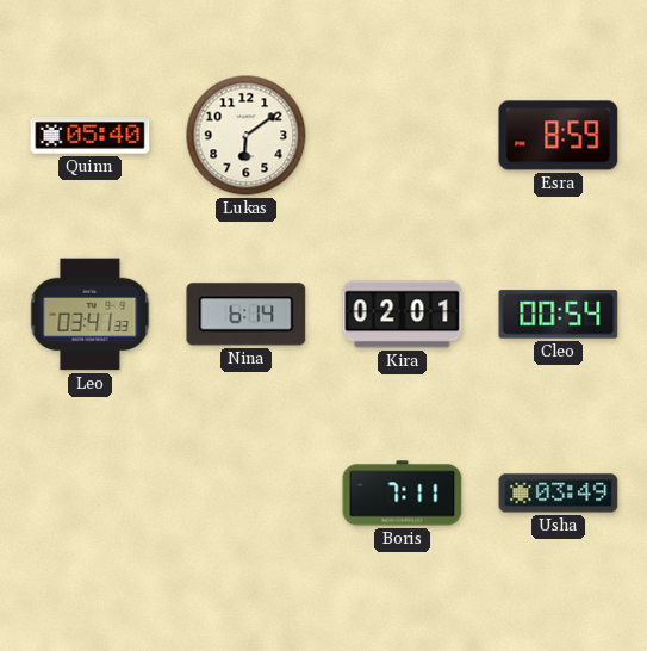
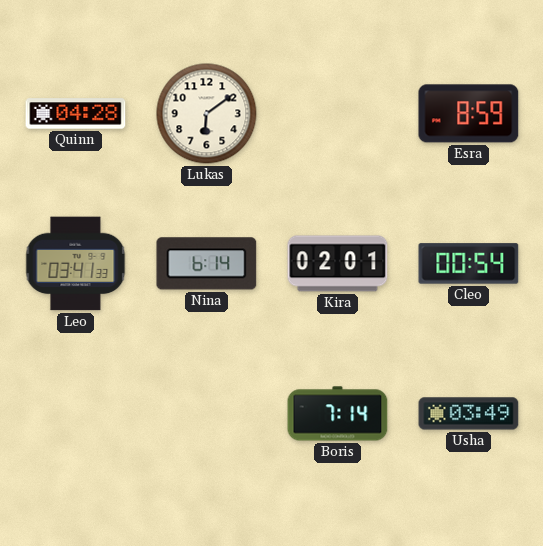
Quinn: 05:40 -> 04:28
Boris: 7:11 -> 7:14
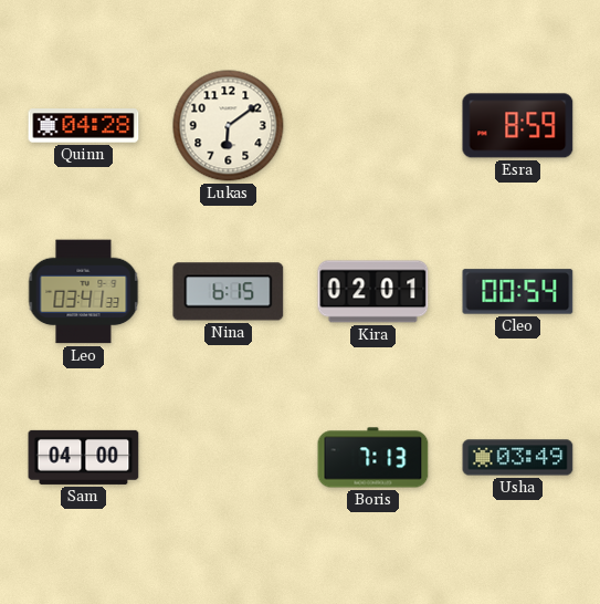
Nina: 6:14 -> 6:15
Sam: none -> 04:00
Boris: 7:14 -> 7:13
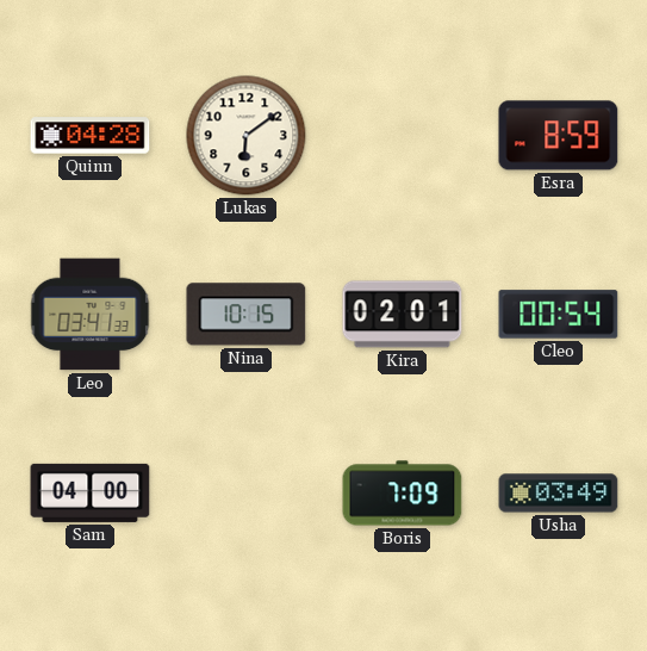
Nina: 6:15 -> 10:15
Boris: 7:13 -> 7:09
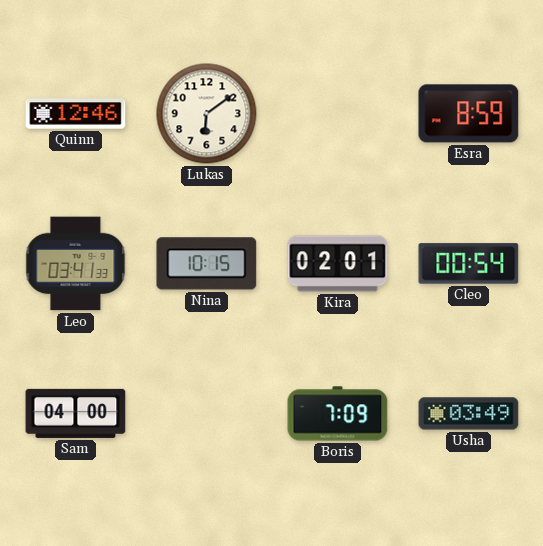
Quinn: 04:28 -> 12:46
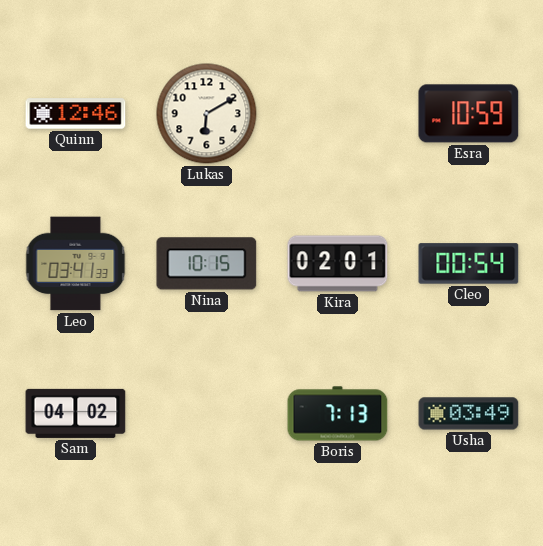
Lukas: 6:09 -> 6:10
Esra: 8:59 -> 10:59
Sam: 04:00 -> 04:02
Boris: 7:09 -> 7:13
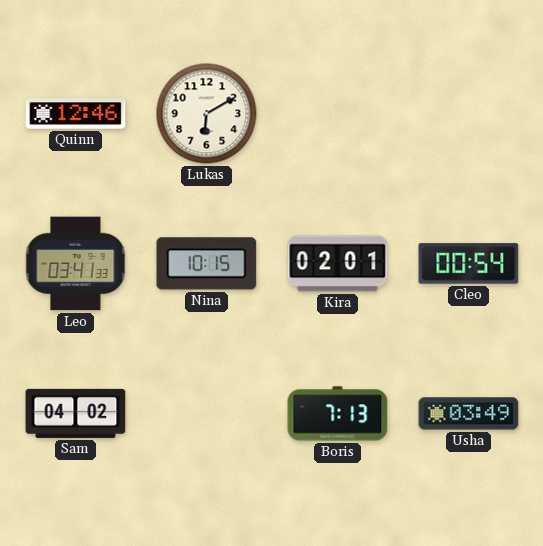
Esra: 10:59 -> none
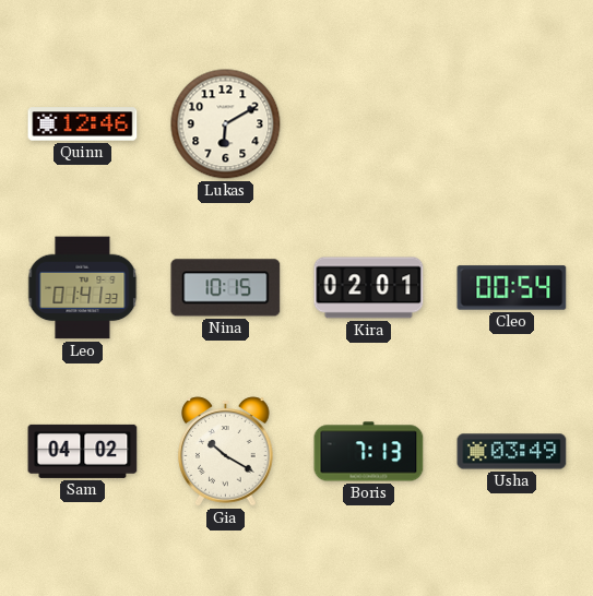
Leo: 03:41 -> 01:41
Gia: none -> 10:20
